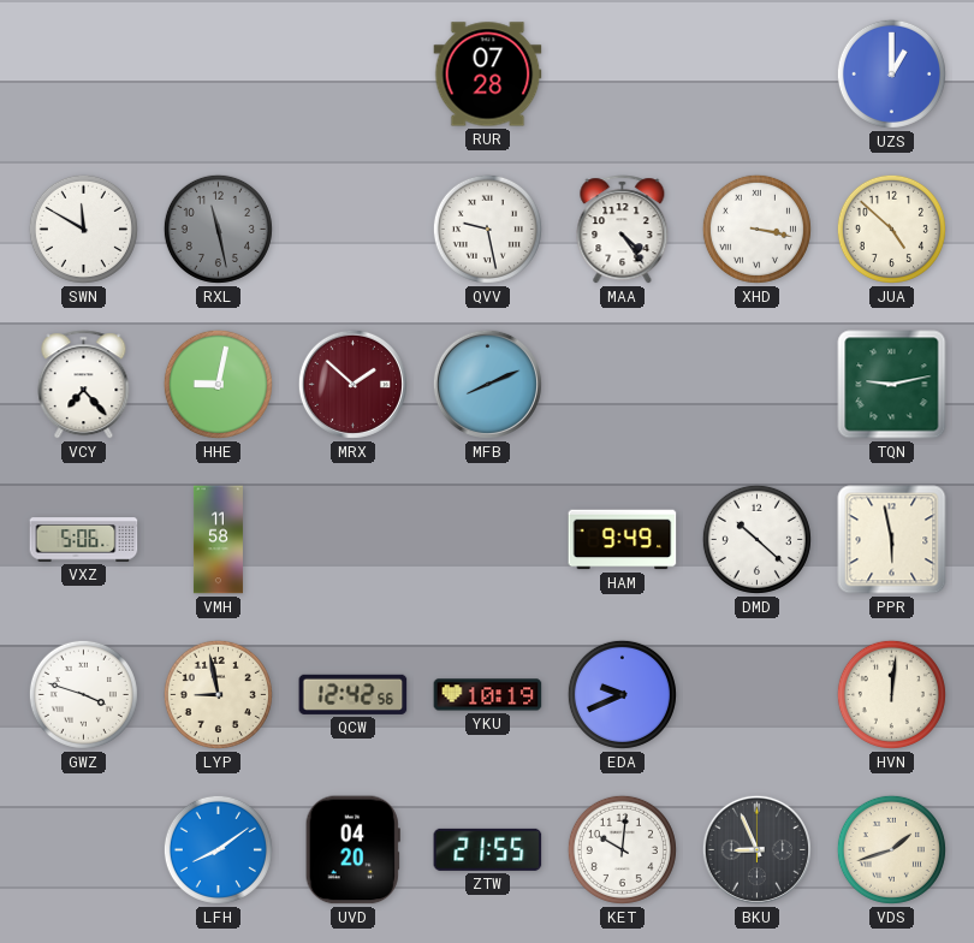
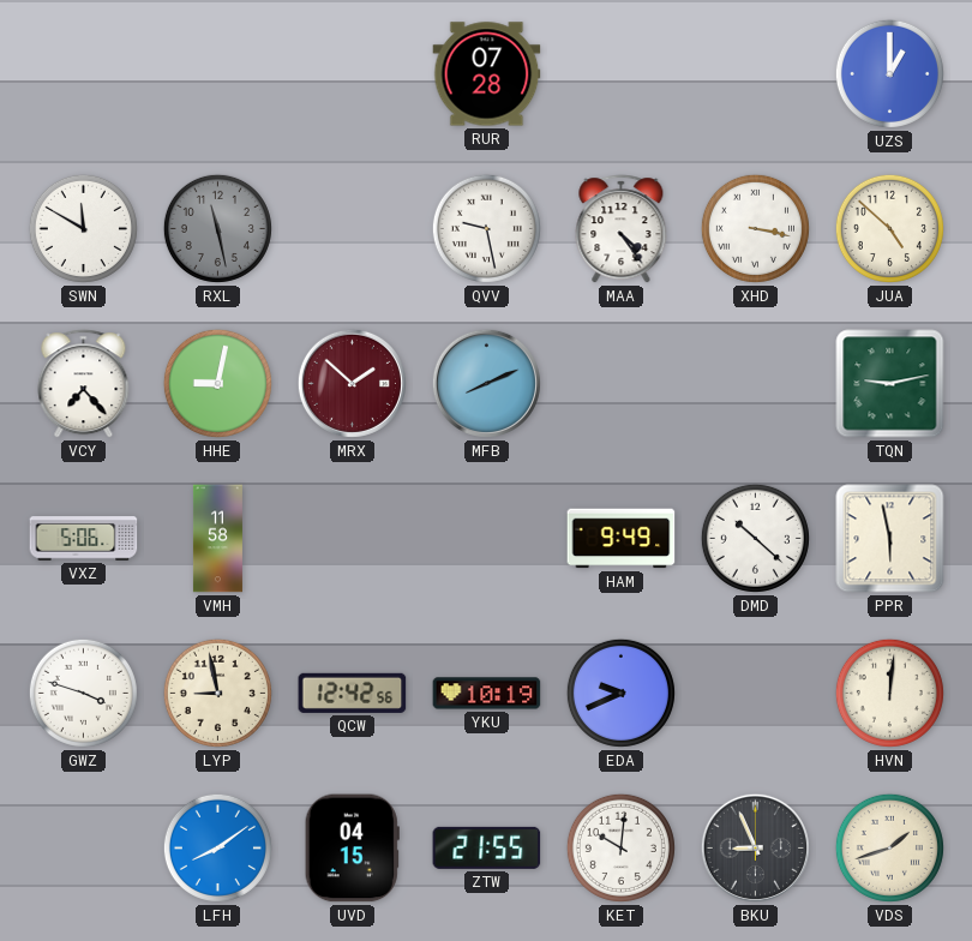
UVD: 04:20 -> 04:15
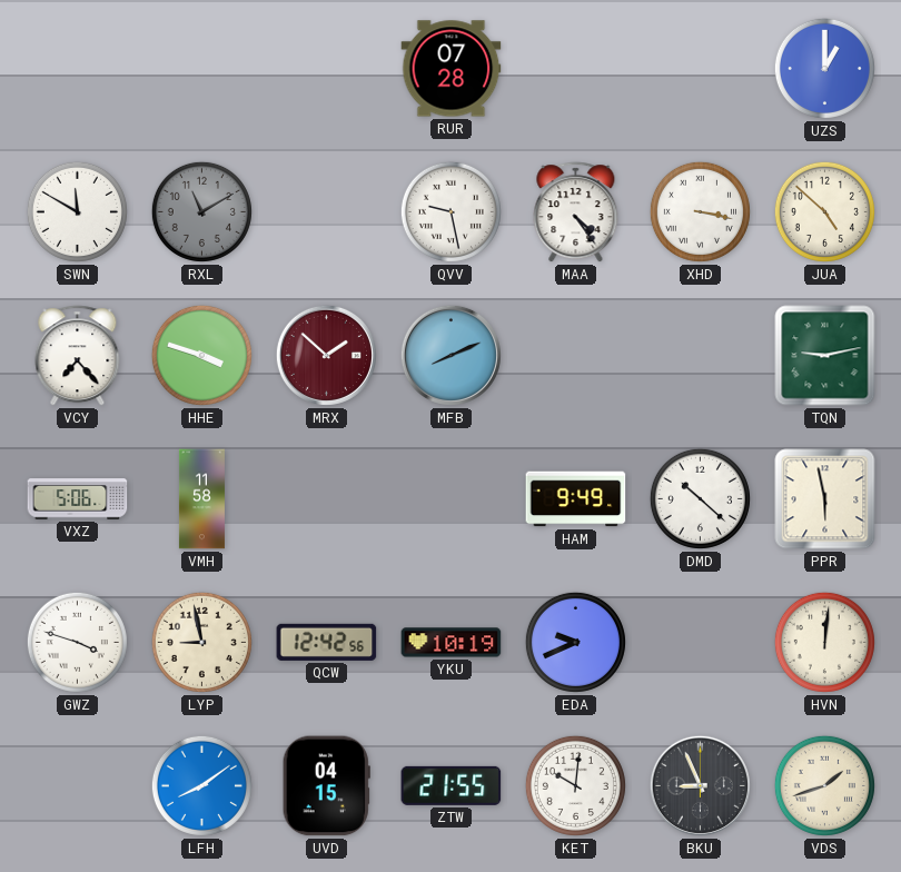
RXL: 11:28 -> 11:10
HHE: 9:02 -> 3:48
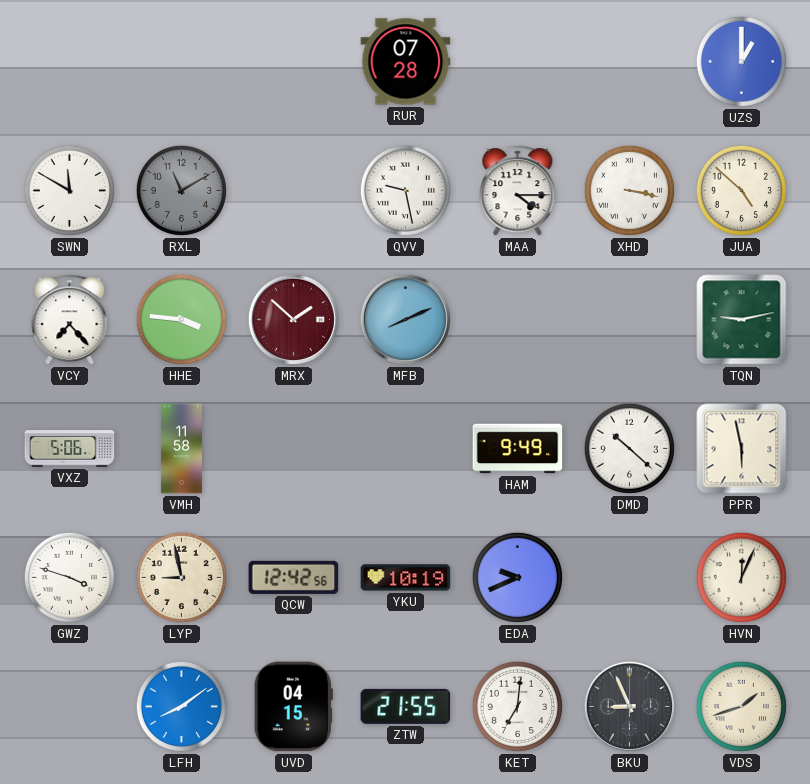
MAA: 4:24 -> 4:15
HHE: 3:48 -> 3:46
HVN: 12:01 -> 12:04
KET: 10:01 -> 7:01
